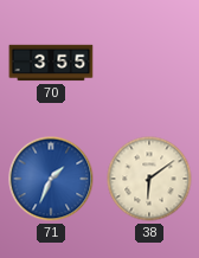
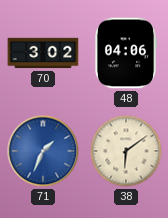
70: 3:55 -> 3:02
48: none -> 04:06
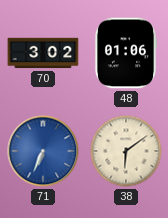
48: 04:06 -> 01:06
71: 1:34 -> 6:34
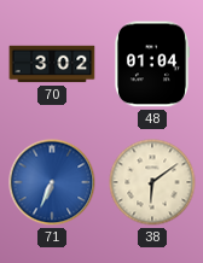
48: 01:06 -> 01:04
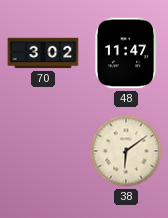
48: 01:04 -> 11:47
71: 6:34 -> none
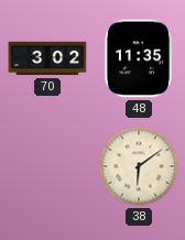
48: 11:47 -> 11:35
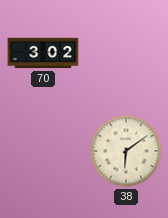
48: 11:35 -> none
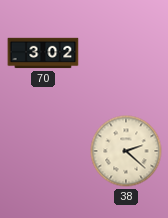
38: 6:09 -> 2:22
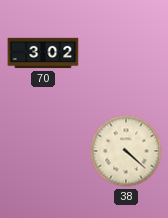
38: 2:22 -> 4:22
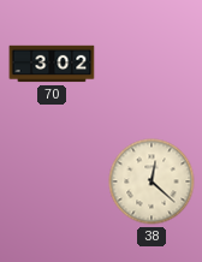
38: 4:22 -> 12:22
